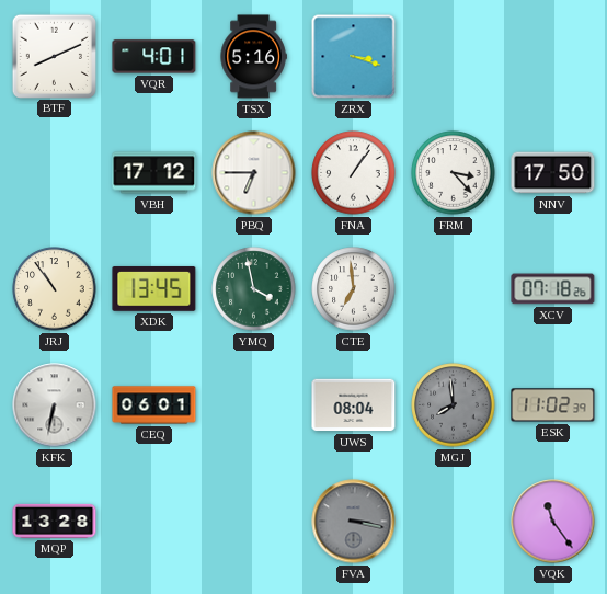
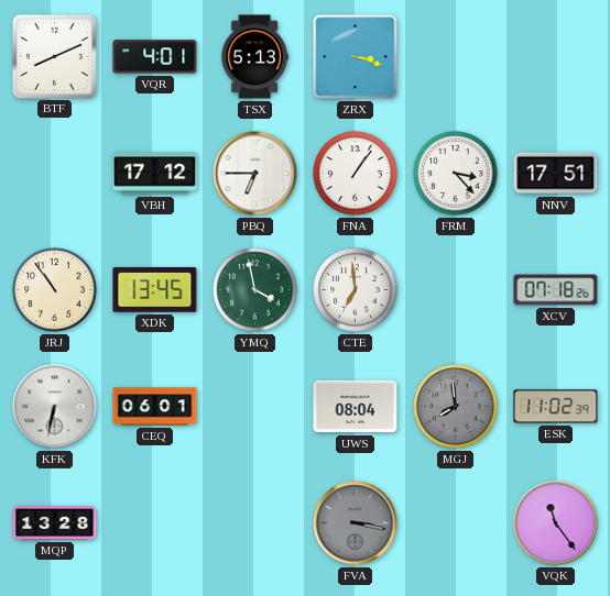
TSX: 5:16 -> 5:13
NNV: 17:50 -> 17:51
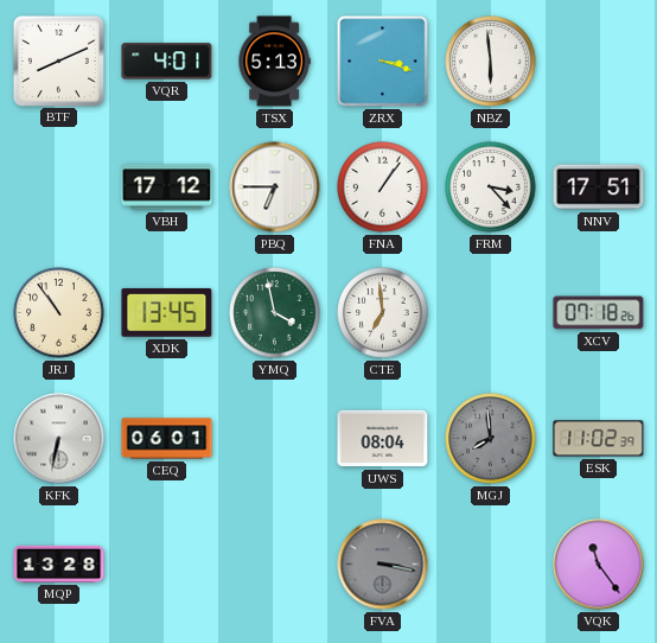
NBZ: none -> 5:59
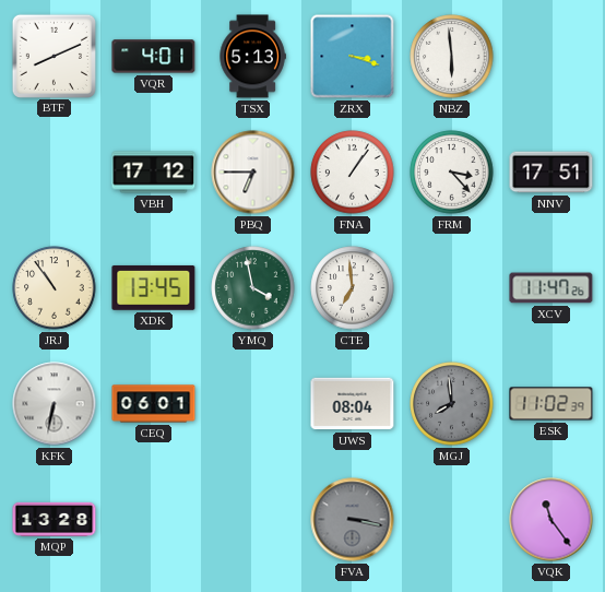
XCV: 07:18 -> 11:47
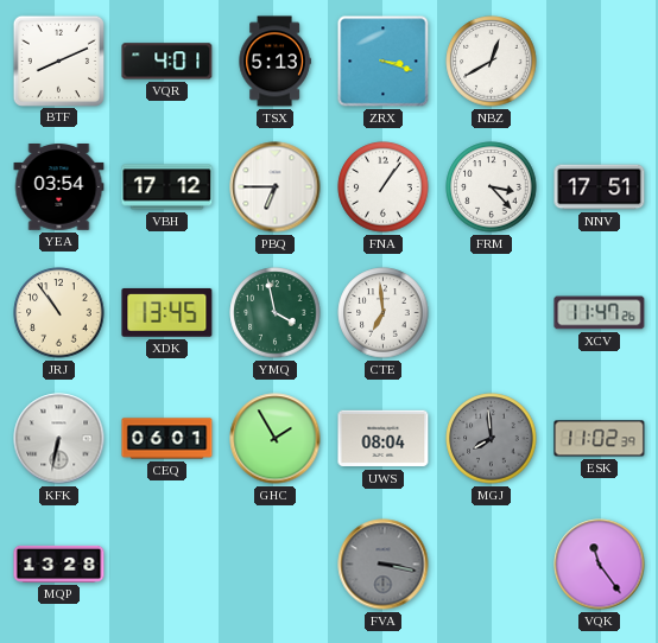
NBZ: 5:59 -> 12:40
YEA: none -> 03:54
GHC: none -> 1:55
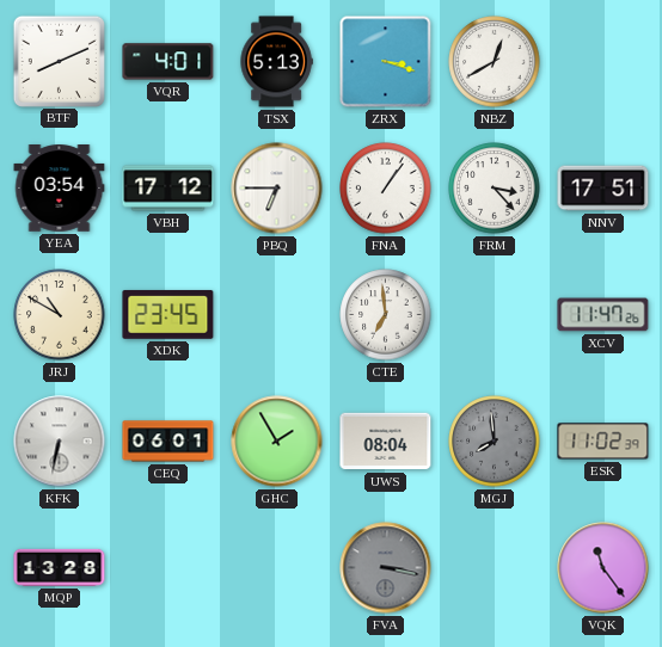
JRJ: 10:54 -> 10:50
XDK: 13:45 -> 23:45
YMQ: 3:58 -> none
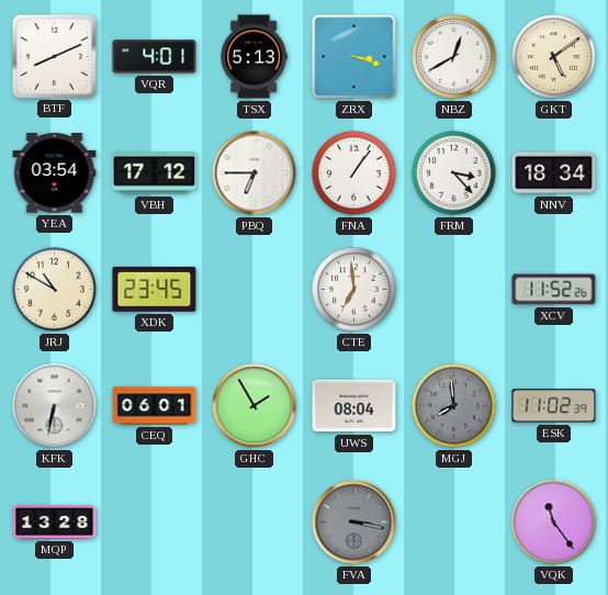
GKT: none -> 5:09
NNV: 17:51 -> 18:34
XCV: 11:47 -> 11:52
